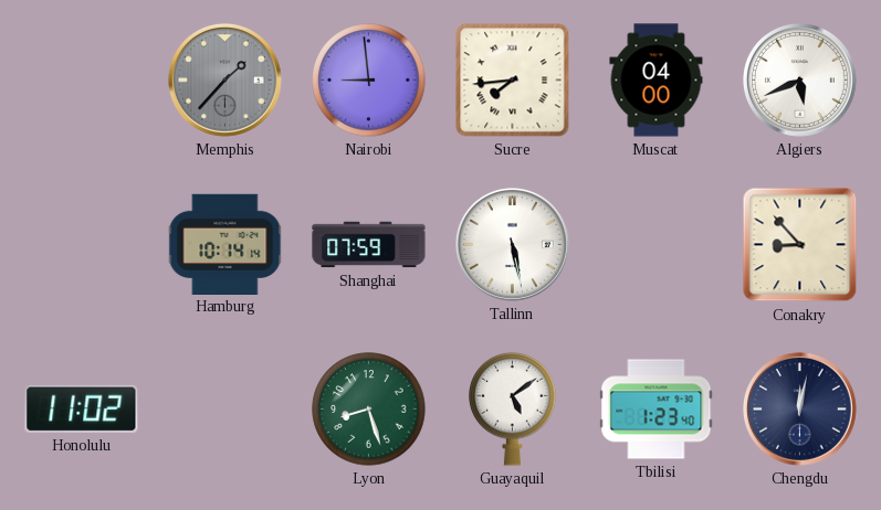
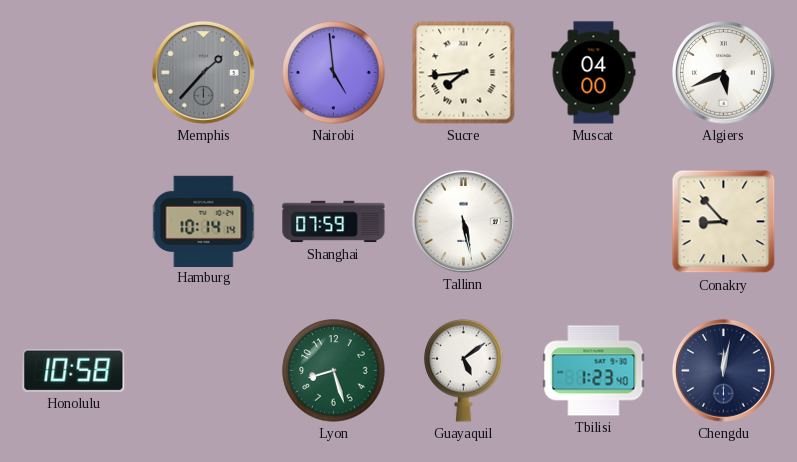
Nairobi: 8:59 -> 4:59
Honolulu: 11:02 -> 10:58
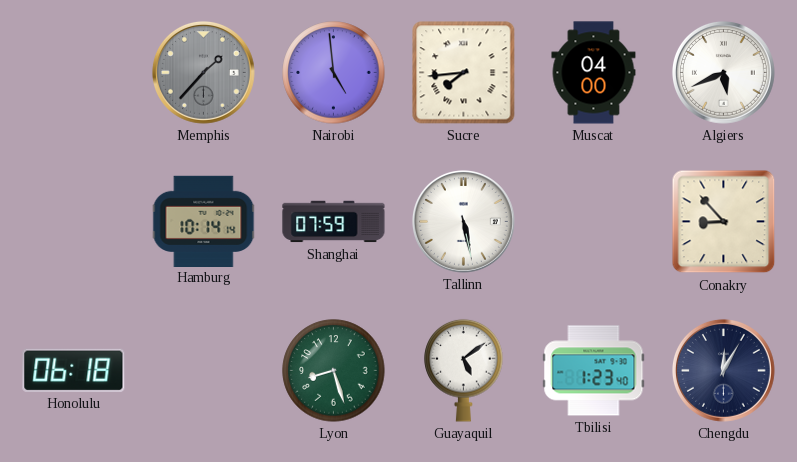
Honolulu: 10:58 -> 06:18
Chengdu: 12:02 -> 12:05
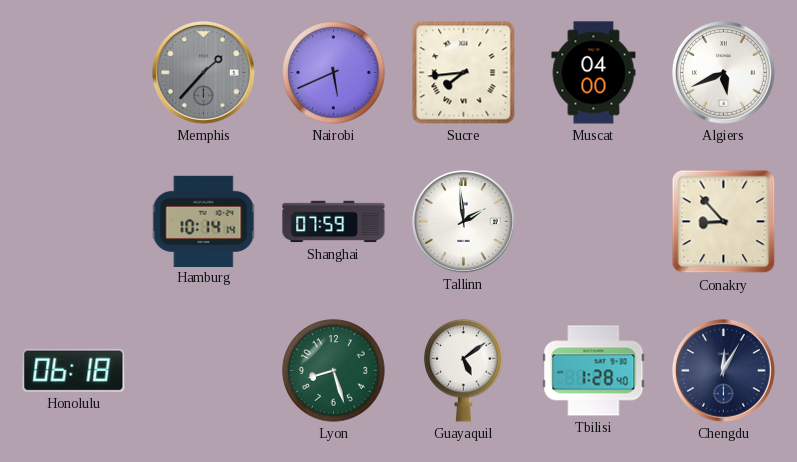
Nairobi: 4:59 -> 5:41
Tallinn: 5:28 -> 1:59
Tbilisi: 1:23 -> 1:28
